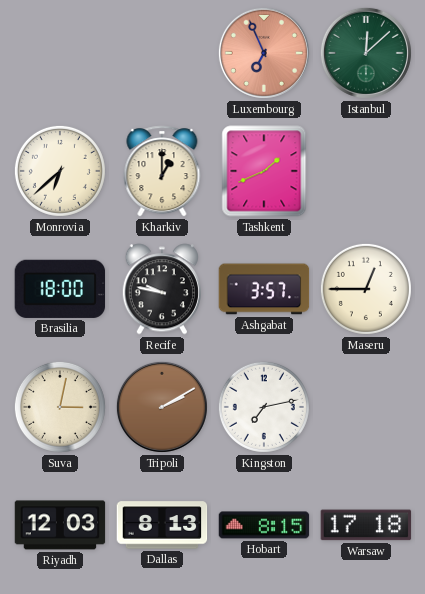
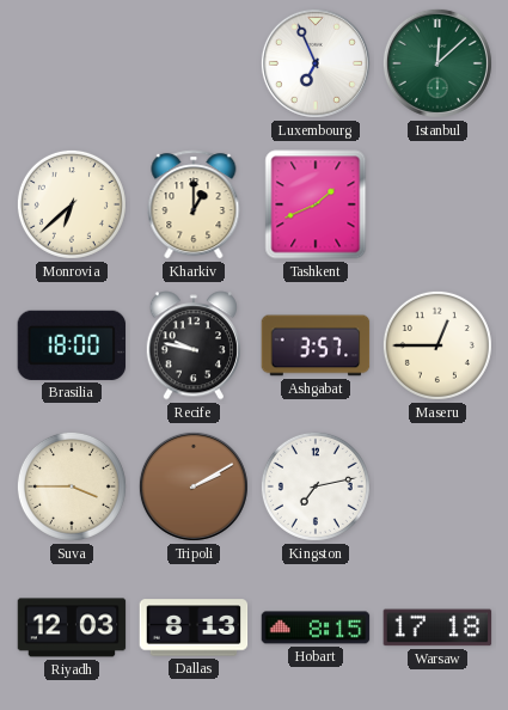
Luxembourg dial: salmon -> white
Suva: 3:02 -> 3:45
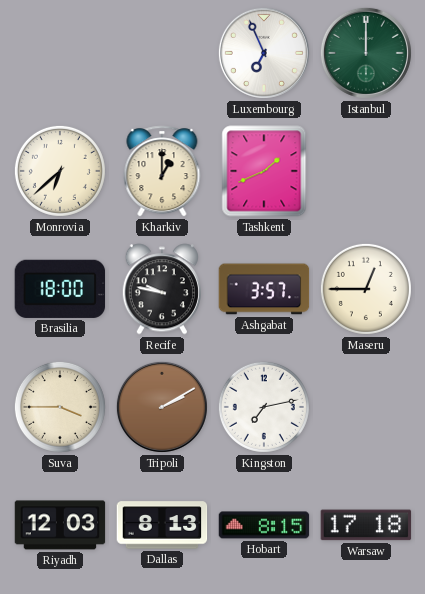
Istanbul: 12:08 -> 12:00
